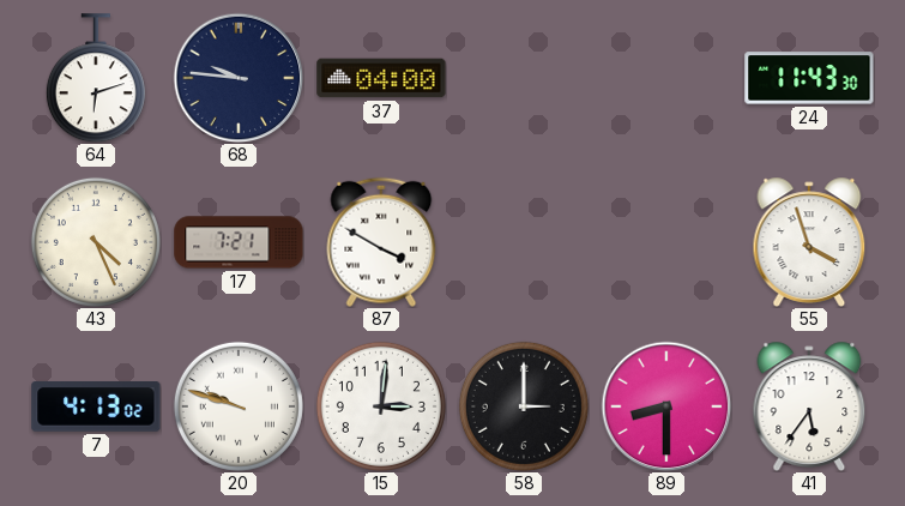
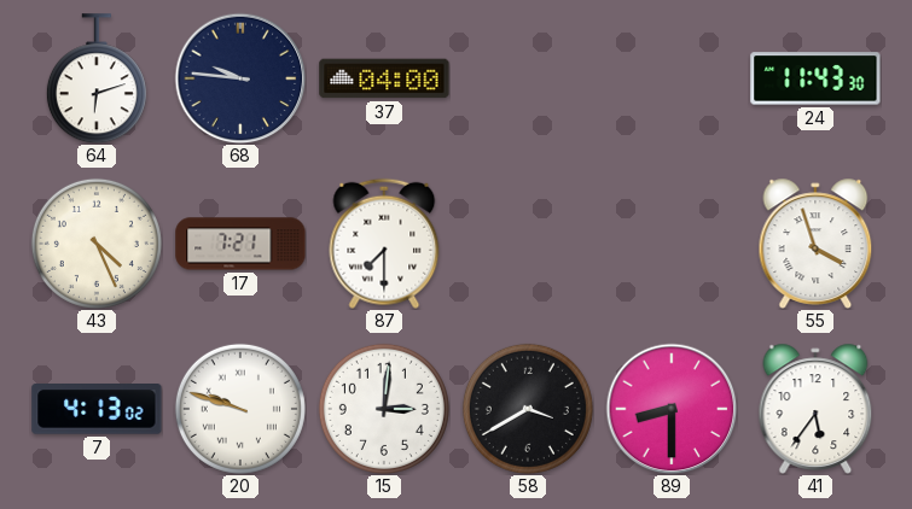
87: 3:50 -> 7:30
58: 3:00 -> 3:40
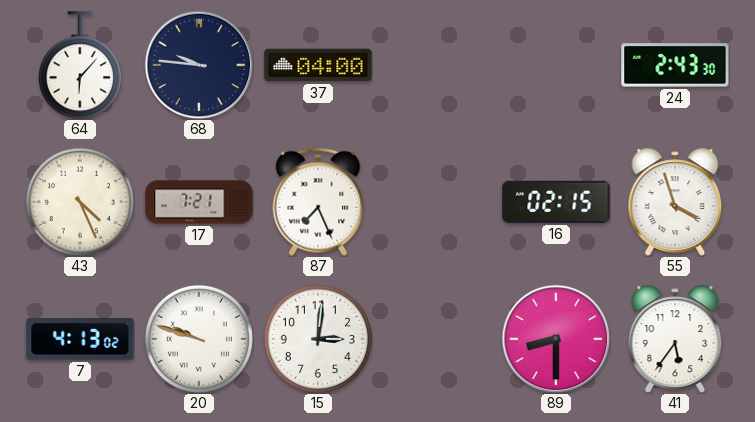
64: 6:12 -> 6:07
24: 11:43 -> 2:43
87: 7:30 -> 7:26
16: none -> 02:15
58: 3:40 -> none
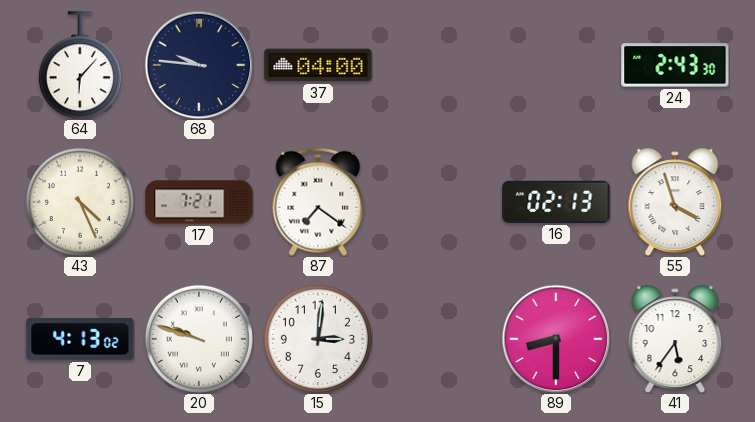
87: 7:26 -> 7:21
16: 02:15 -> 02:13
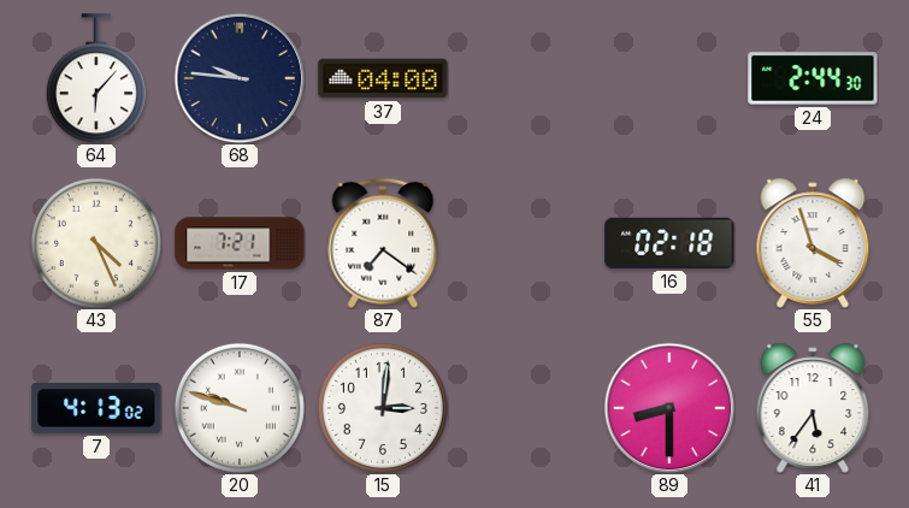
24: 2:43 -> 2:44
16: 02:13 -> 02:18
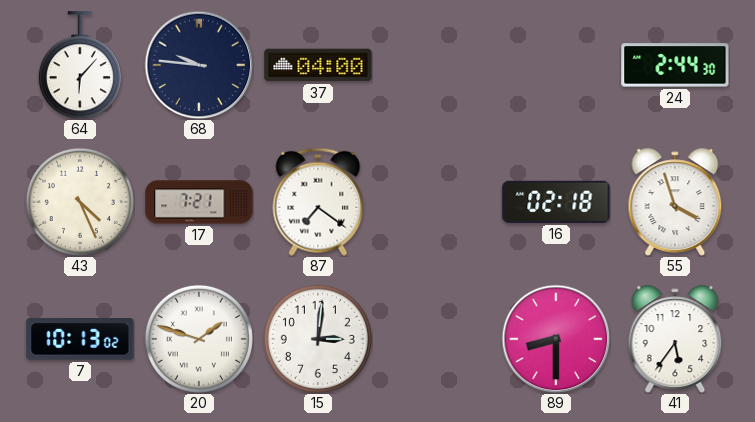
7: 4:13 -> 10:13
20: 9:48 -> 1:48
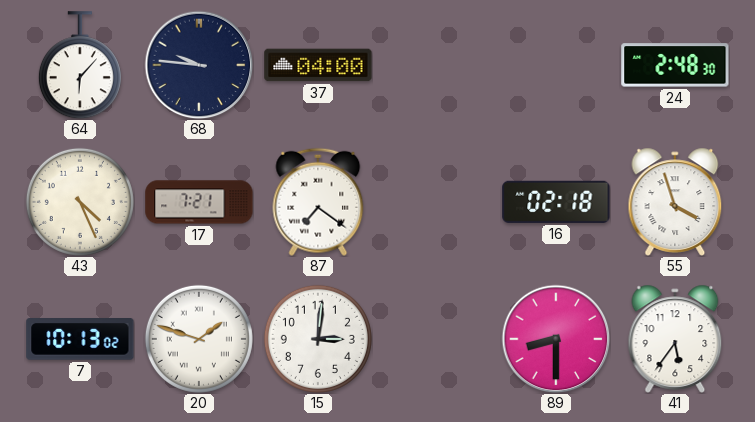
24: 2:44 -> 2:48
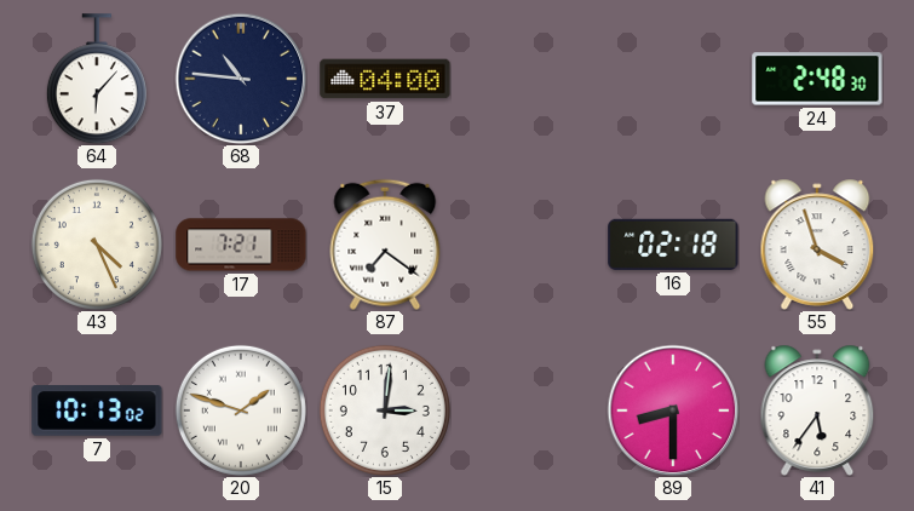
68: 9:46 -> 10:46
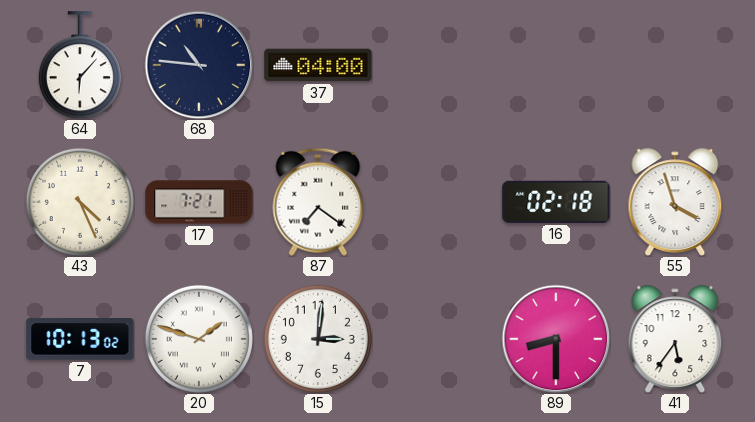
24: 2:48 -> none
